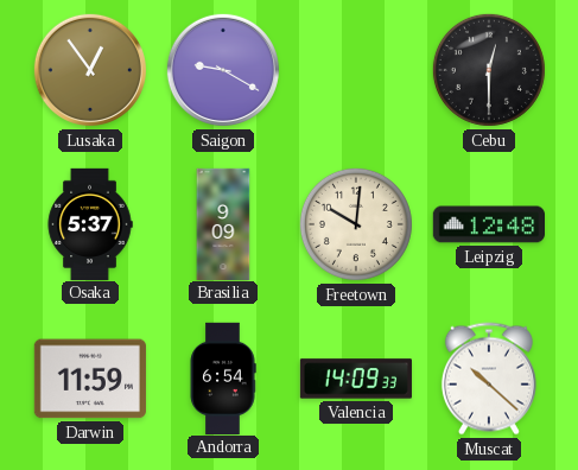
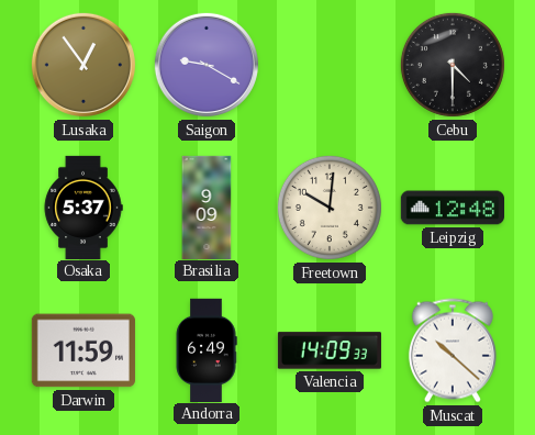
Cebu: 12:30 -> 4:30
Andorra: 6:54 -> 6:49
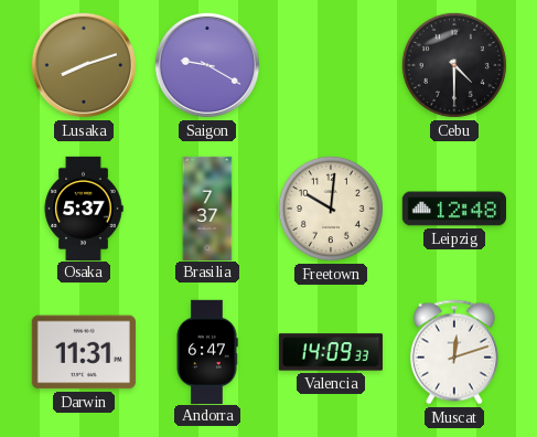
Lusaka: 12:54 -> 8:12
Brasilia: 9:09 -> 7:37
Darwin: 11:59 -> 11:31
Andorra: 6:49 -> 6:47
Muscat: 10:22 -> 12:12
